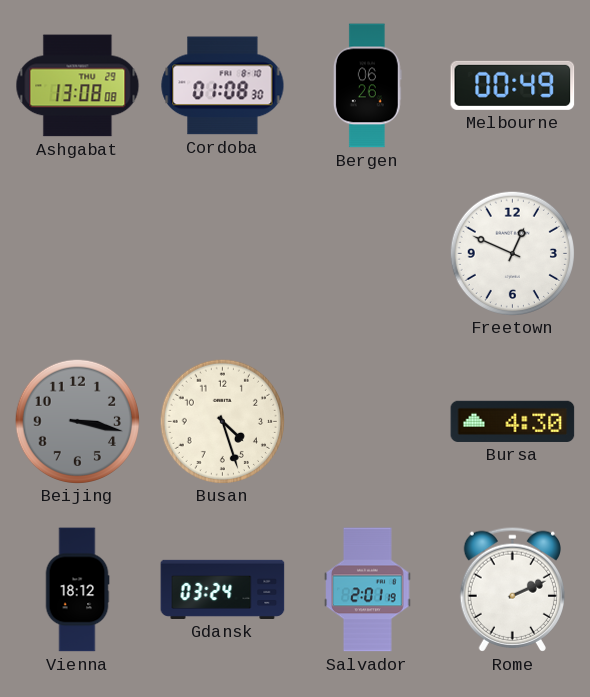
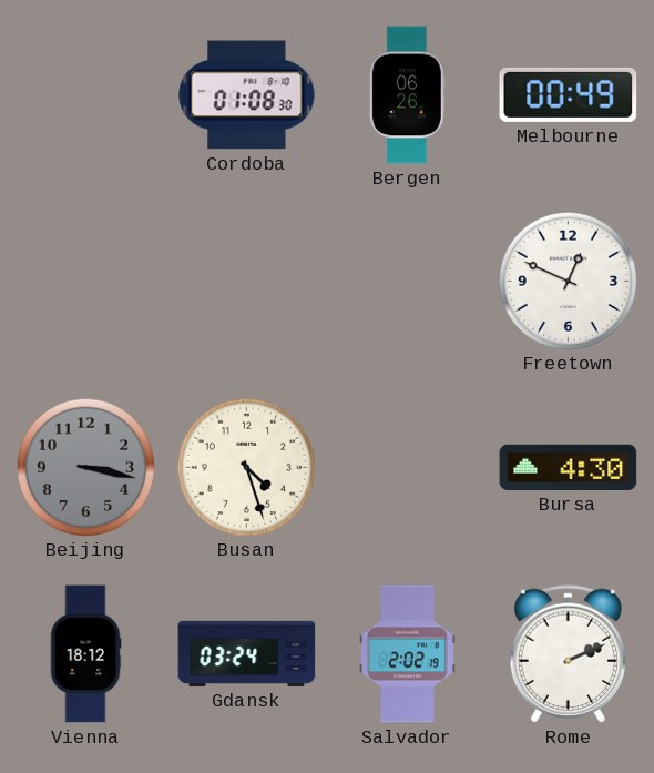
Ashgabat: 13:08 -> none
Salvador: 2:01 -> 2:02
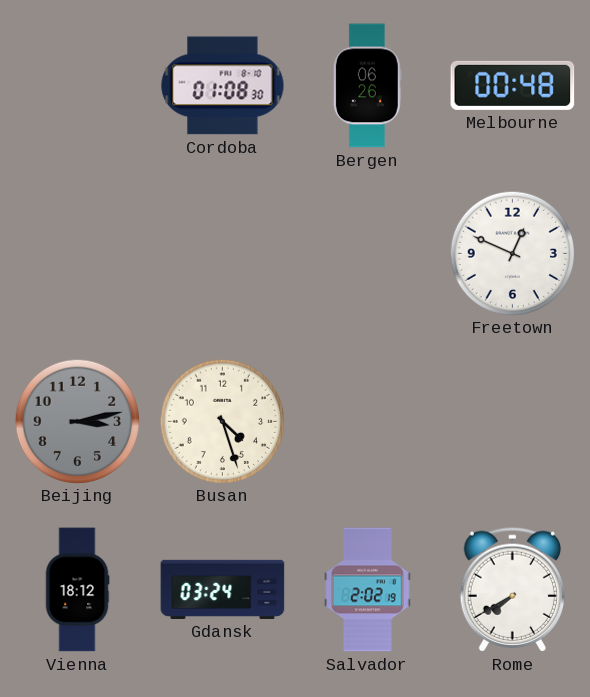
Melbourne: 00:49 -> 00:48
Beijing: 3:17 -> 3:13
Bursa: 4:30 -> none
Rome: 2:11 -> 7:40
